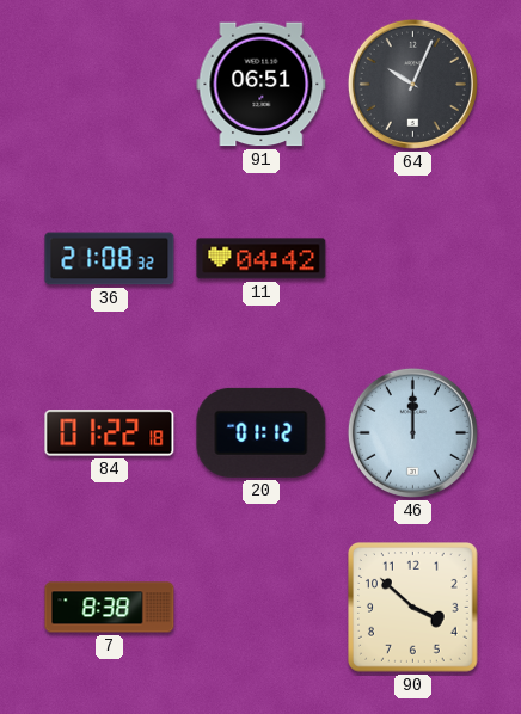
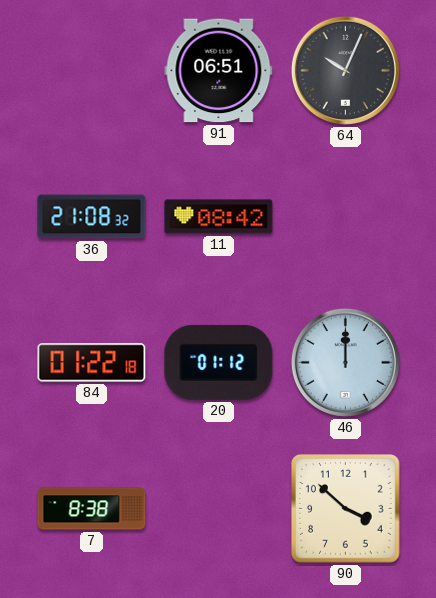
11: 04:42 -> 08:42
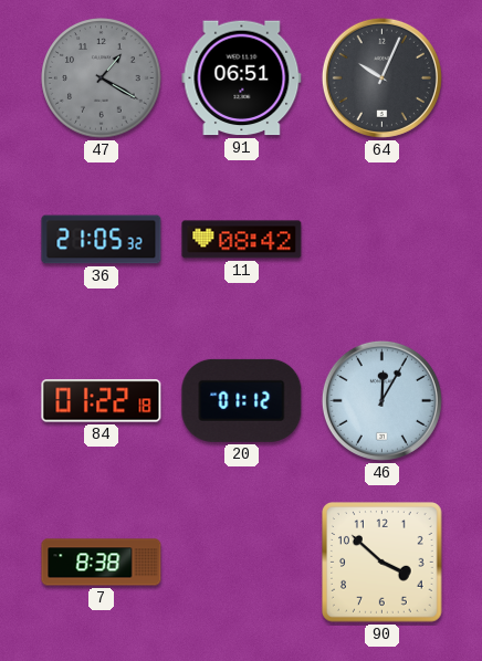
47: none -> 1:20
36: 21:08 -> 21:05
46: 12:00 -> 12:05
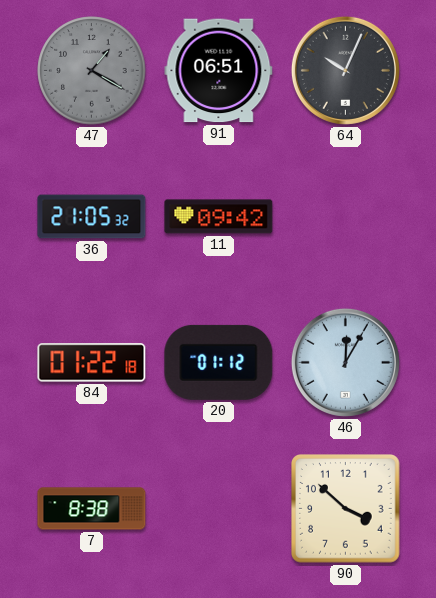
11: 08:42 -> 09:42
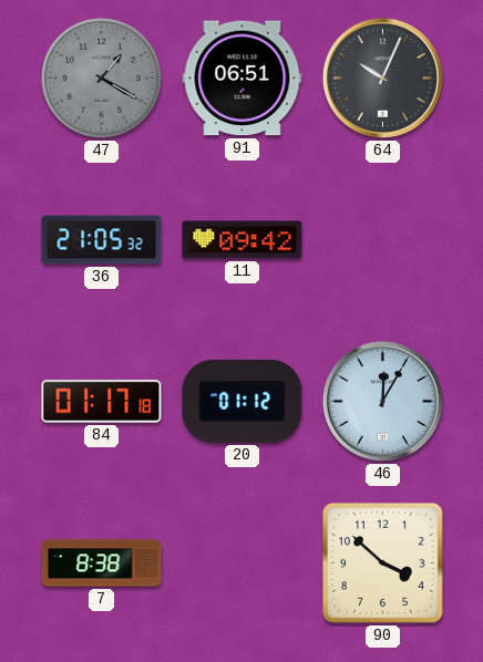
84: 01:22 -> 01:17
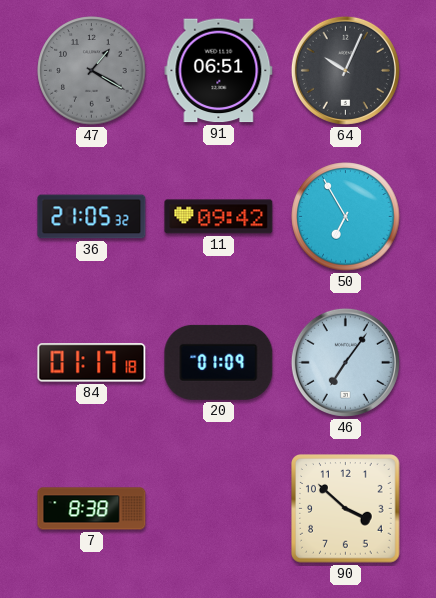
50: none -> 6:55
20: 01:12 -> 01:09
46: 12:05 -> 7:06
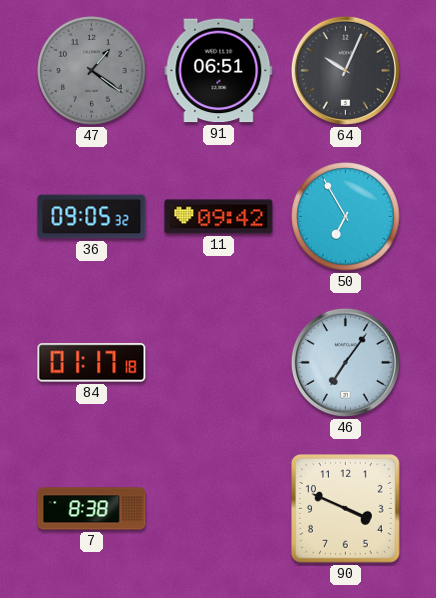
47: 1:20 -> 1:21
36: 21:05 -> 09:05
20: 01:09 -> none
90: 3:52 -> 3:49
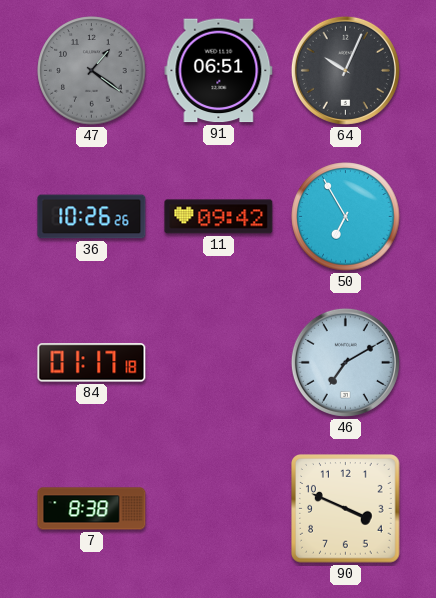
36: 09:05 -> 10:26
46: 7:06 -> 7:10
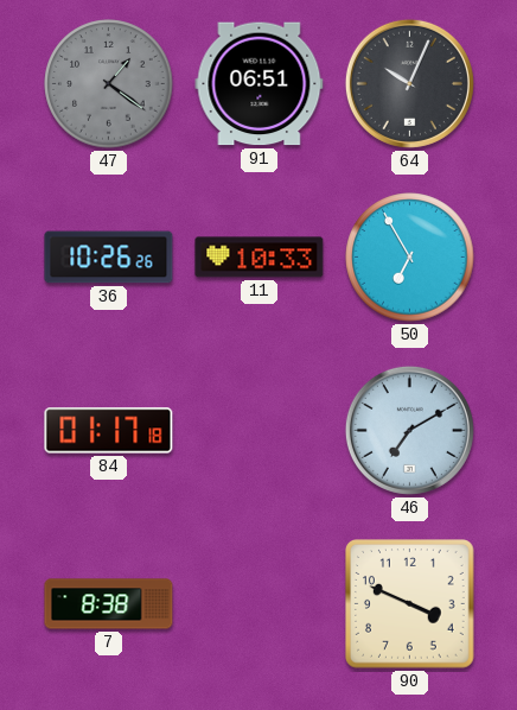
11: 09:42 -> 10:33
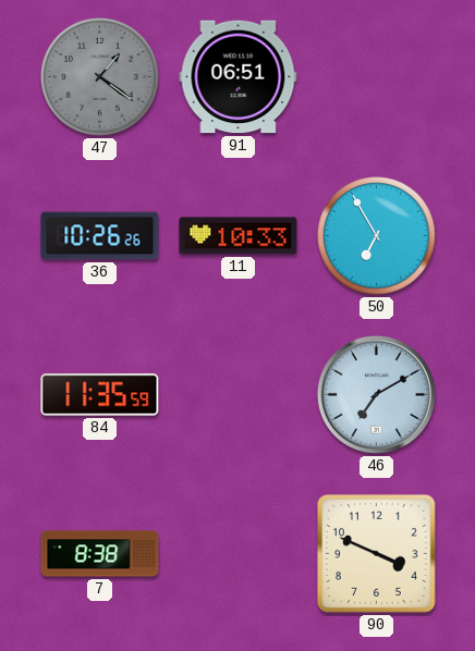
64: 10:04 -> none
84: 01:17 -> 11:35
